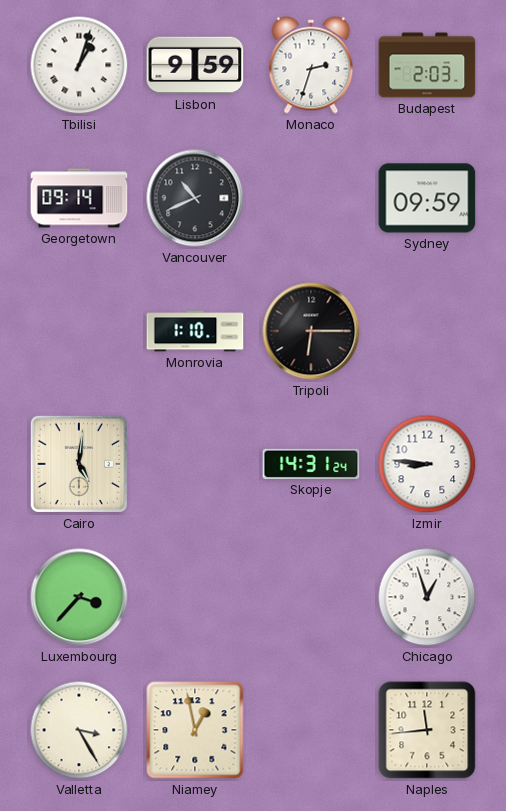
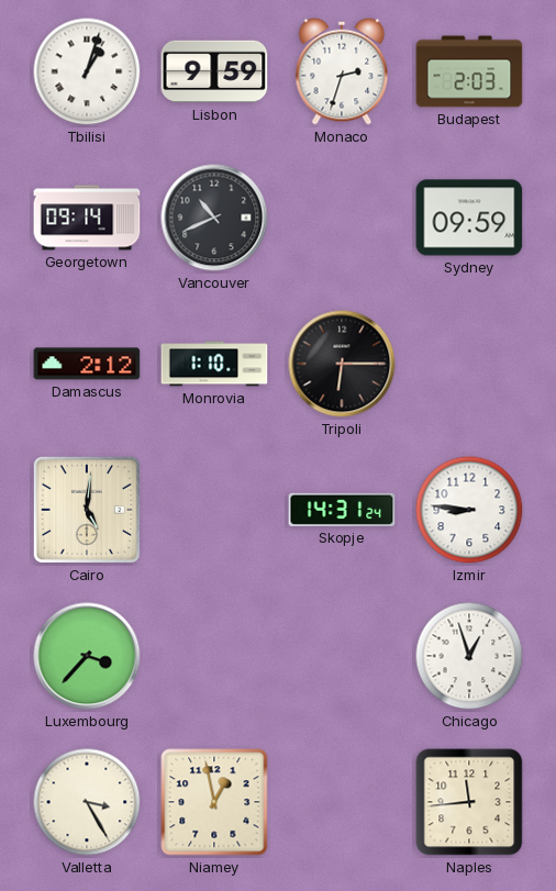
Damascus: none -> 2:12
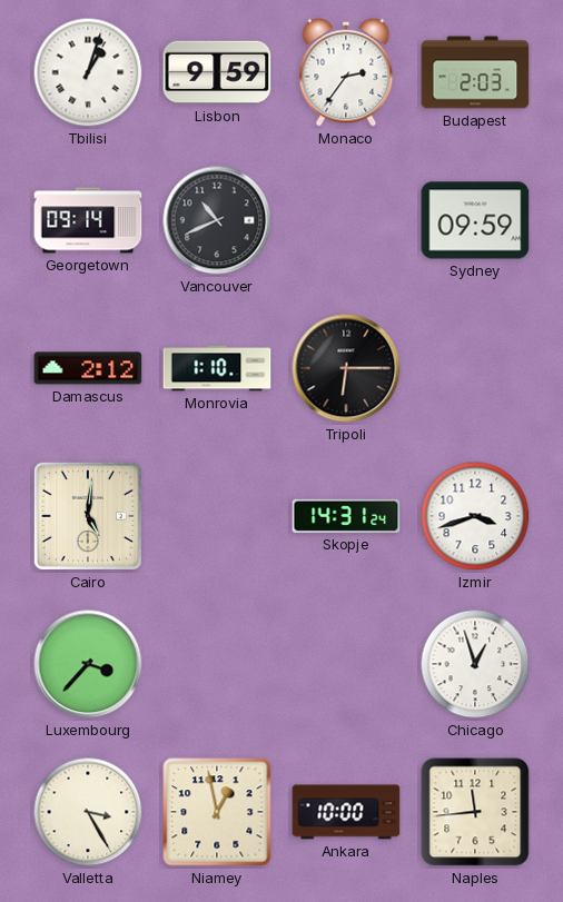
Monaco: 2:33 -> 2:36
Izmir: 8:46 -> 3:42
Ankara: none -> 10:00
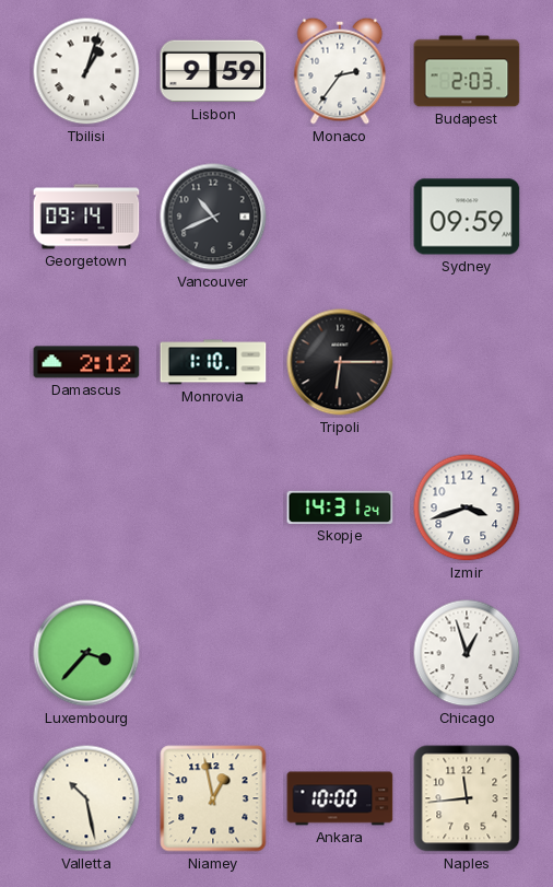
Cairo: 5:01 -> none
Valletta: 3:25 -> 10:28
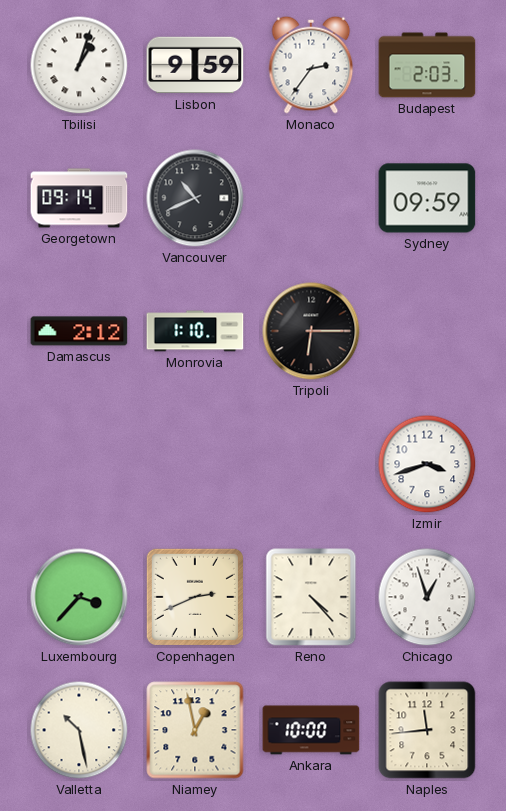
Skopje: 14:31 -> none
Copenhagen: none -> 2:41
Reno: none -> 4:23
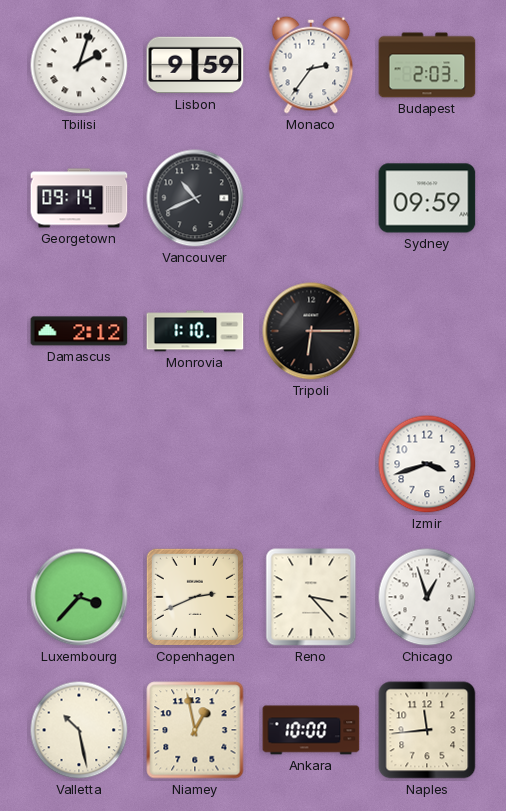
Tbilisi: 1:03 -> 2:03
Reno: 4:23 -> 3:23
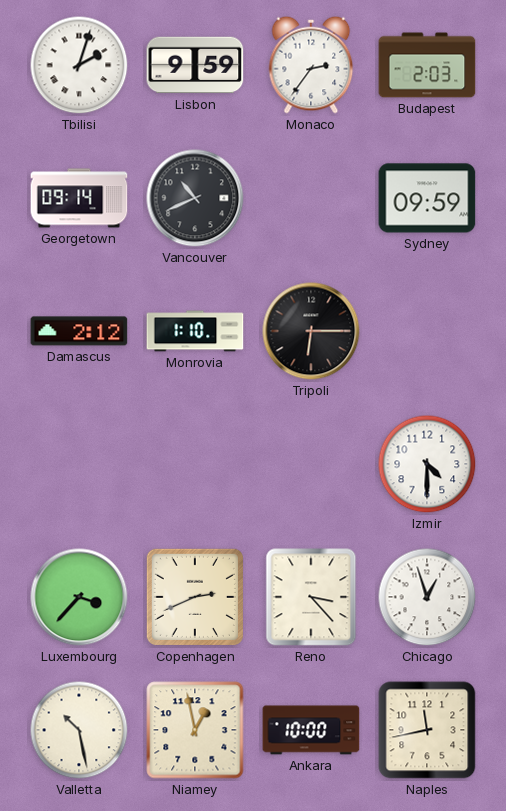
Izmir: 3:42 -> 4:30
Naples: 11:44 -> 11:43
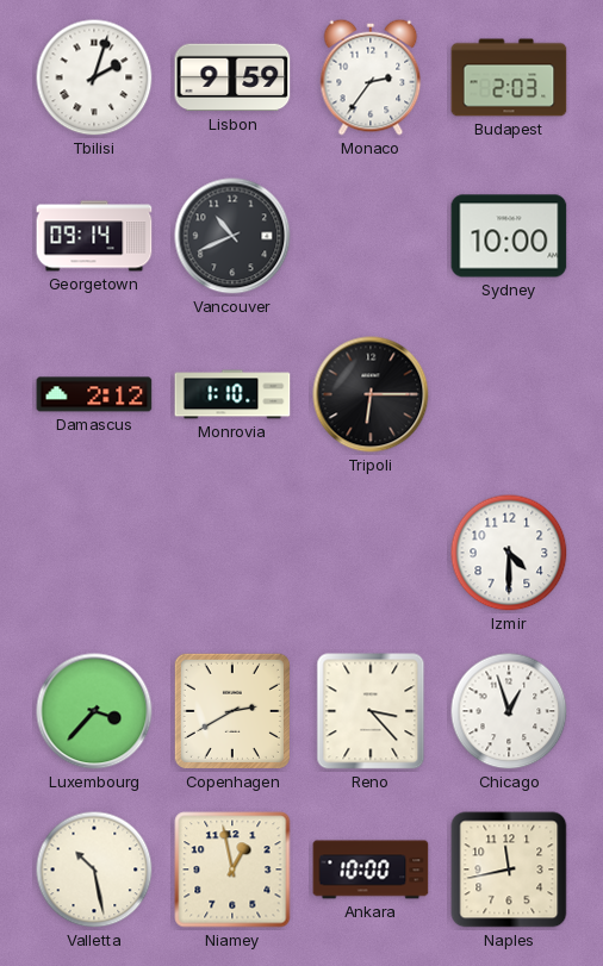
Sydney: 09:59 -> 10:00
Copenhagen: 2:41 -> 2:40
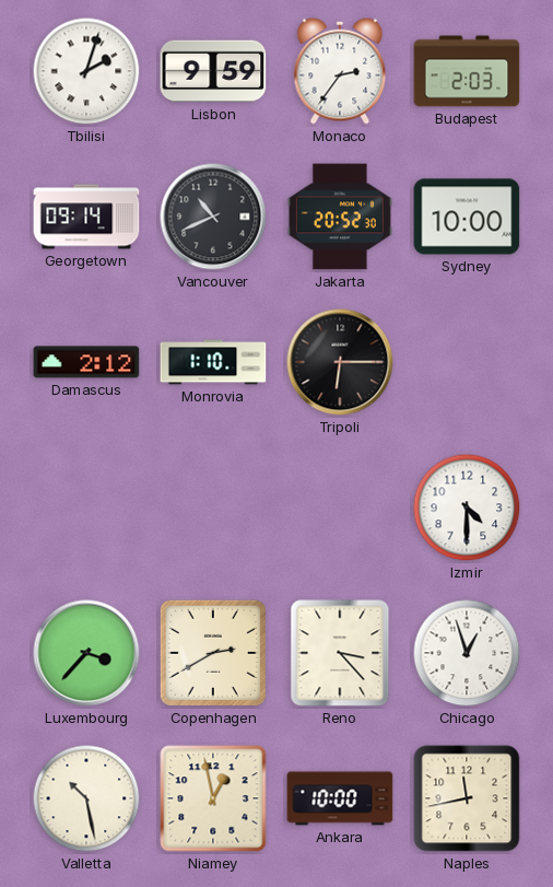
Jakarta: none -> 20:52
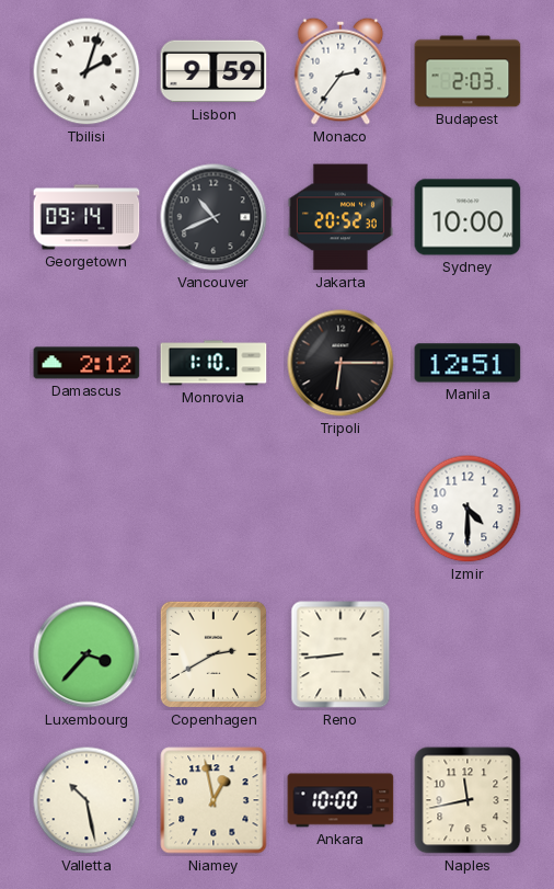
Manila: none -> 12:51
Reno: 3:23 -> 8:44
Chicago: 12:57 -> none
